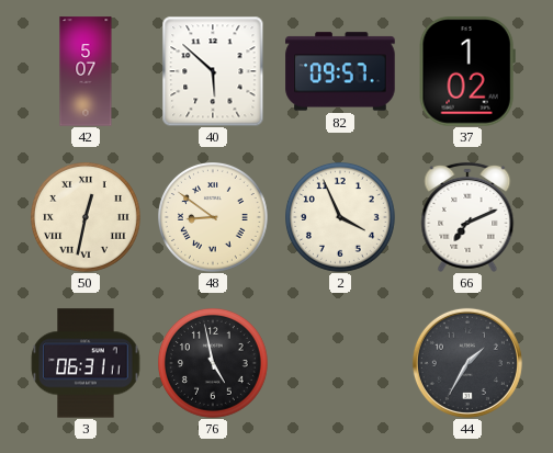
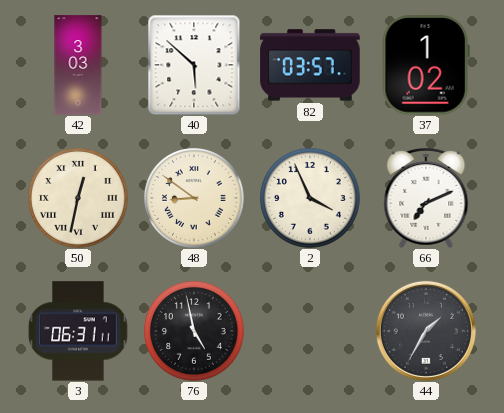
42: 5:07 -> 3:03
82: 09:57 -> 03:57
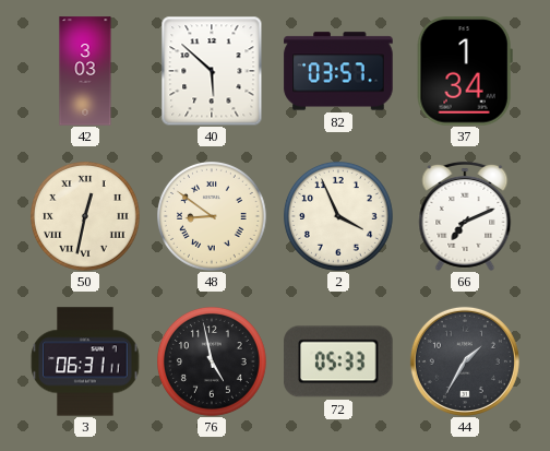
37: 1:02 -> 1:34
72: none -> 05:33
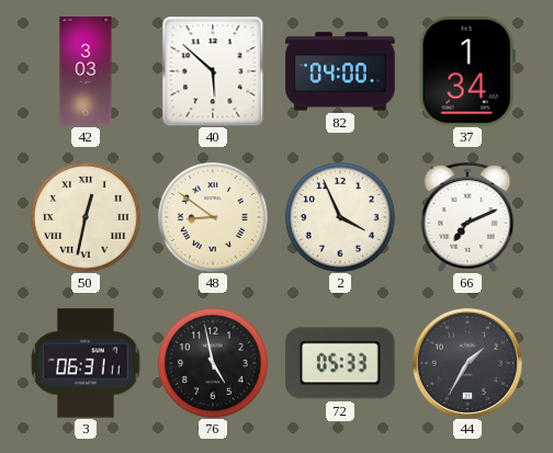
82: 03:57 -> 04:00
